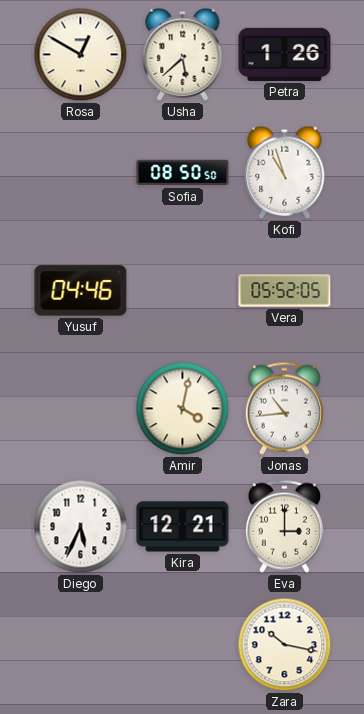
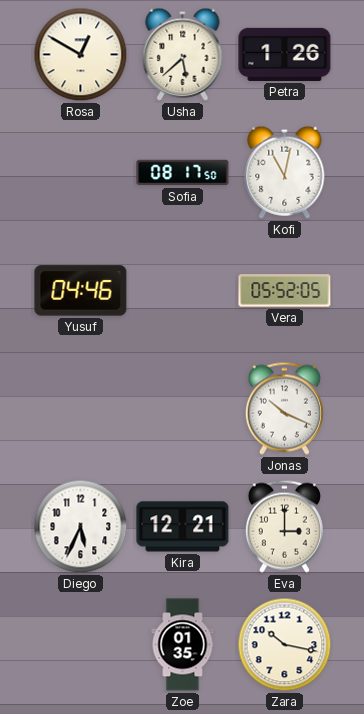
Sofia: 08:50 -> 08:17
Kofi: 10:57 -> 11:02
Amir: 4:02 -> none
Jonas: 10:44 -> 10:19
Zoe: none -> 01:35
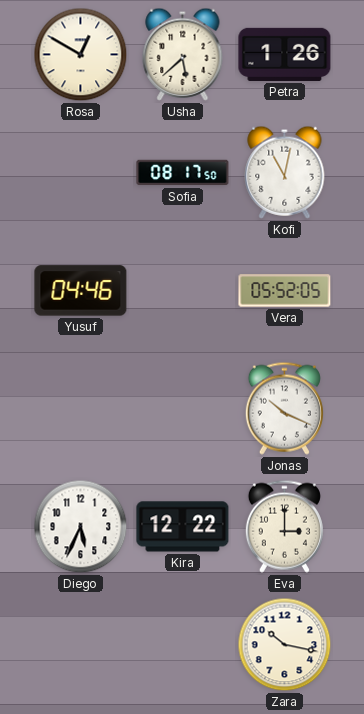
Kira: 12:21 -> 12:22
Zoe: 01:35 -> none
